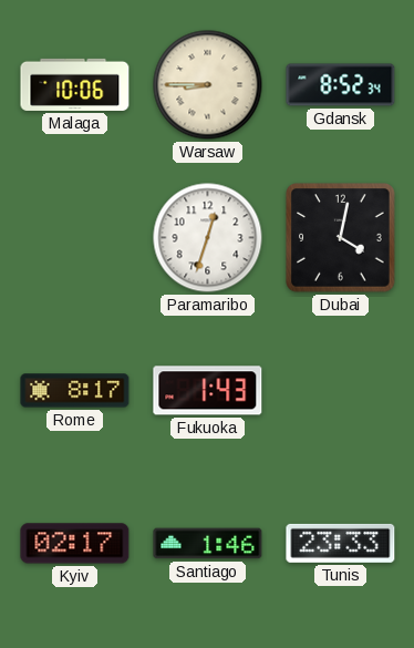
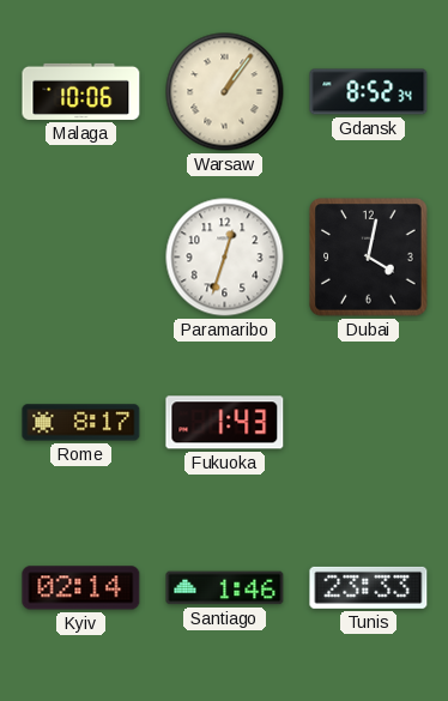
Warsaw: 8:45 -> 1:06
Kyiv: 02:17 -> 02:14
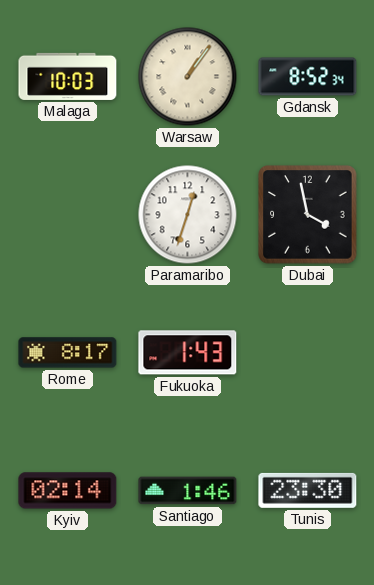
Malaga: 10:06 -> 10:03
Dubai: 4:02 -> 3:58
Tunis: 23:33 -> 23:30
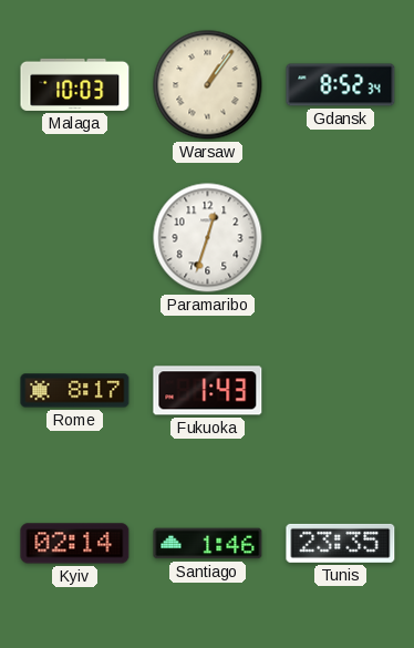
Dubai: 3:58 -> none
Tunis: 23:30 -> 23:35
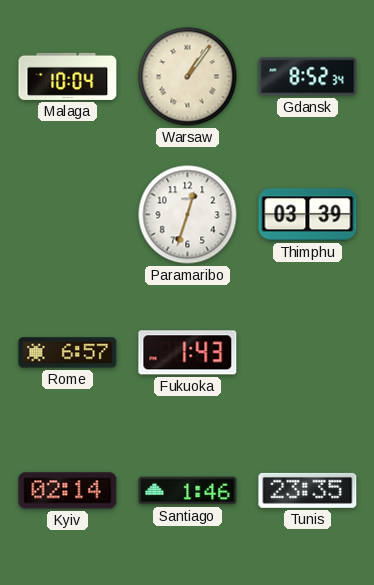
Malaga: 10:03 -> 10:04
Thimphu: none -> 03:39
Rome: 8:17 -> 6:57
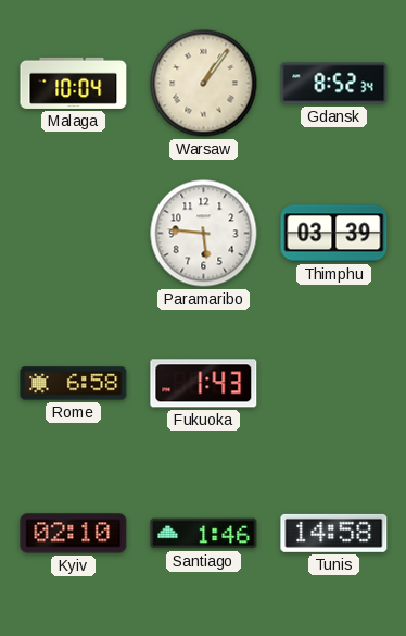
Paramaribo: 12:33 -> 5:46
Rome: 6:57 -> 6:58
Kyiv: 02:14 -> 02:10
Tunis: 23:35 -> 14:58
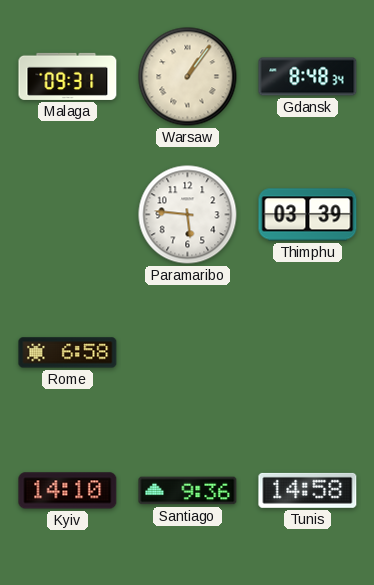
Malaga: 10:04 -> 09:31
Gdansk: 8:52 -> 8:48
Fukuoka: 1:43 -> none
Kyiv: 02:10 -> 14:10
Santiago: 1:46 -> 9:36
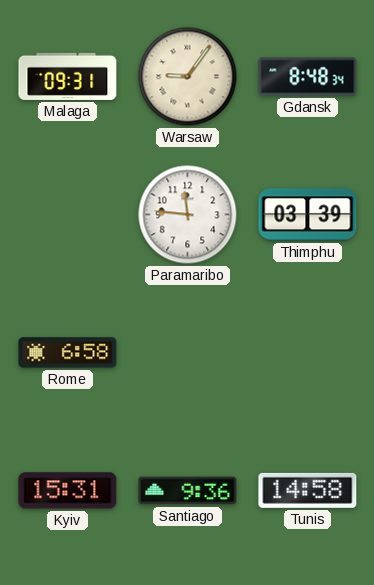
Warsaw: 1:06 -> 9:06
Paramaribo: 5:46 -> 11:46
Kyiv: 14:10 -> 15:31
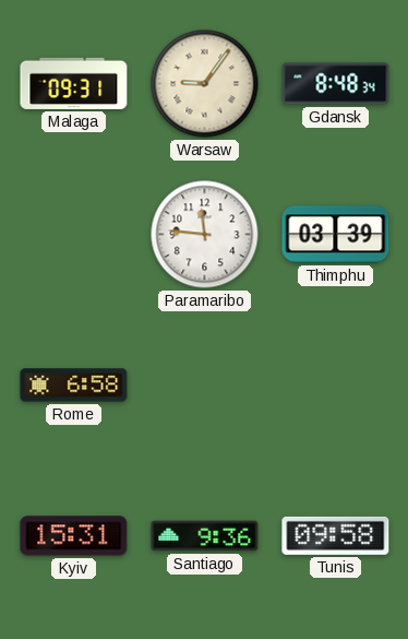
Tunis: 14:58 -> 09:58
